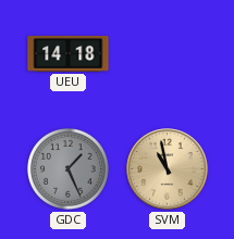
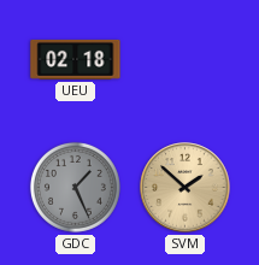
UEU: 14:18 -> 02:18
SVM: 10:58 -> 1:52
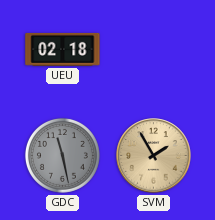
GDC: 1:26 -> 11:28
SVM: 1:52 -> 1:55
